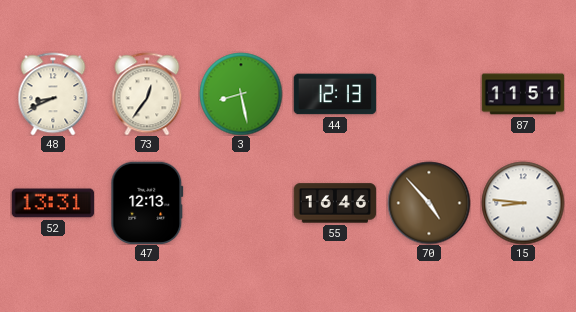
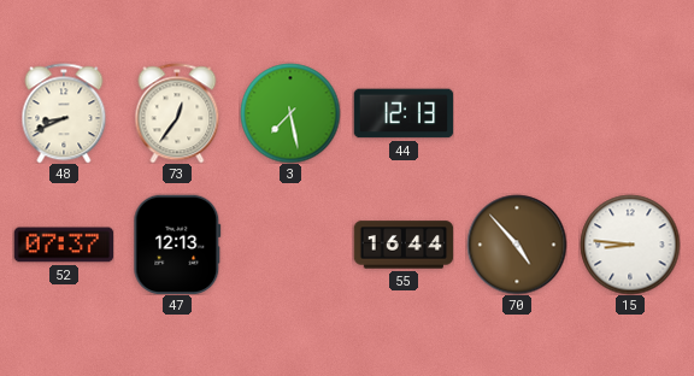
3: 8:28 -> 7:28
87: 11:51 -> none
52: 13:31 -> 07:37
55: 16:46 -> 16:44
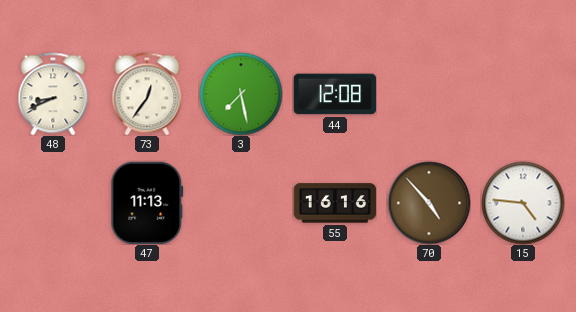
44: 12:13 -> 12:08
52: 07:37 -> none
47: 12:13 -> 11:13
55: 16:44 -> 16:16
15: 8:46 -> 4:46
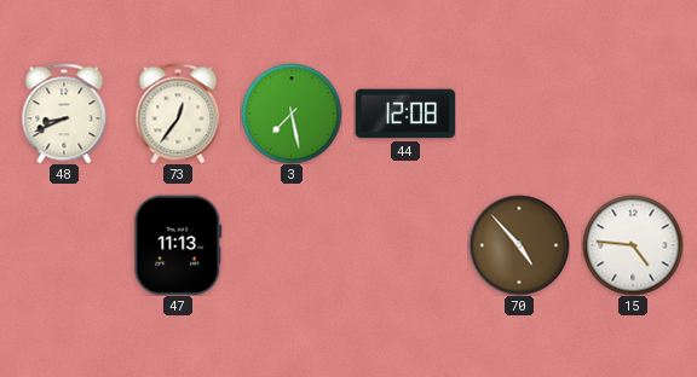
55: 16:16 -> none
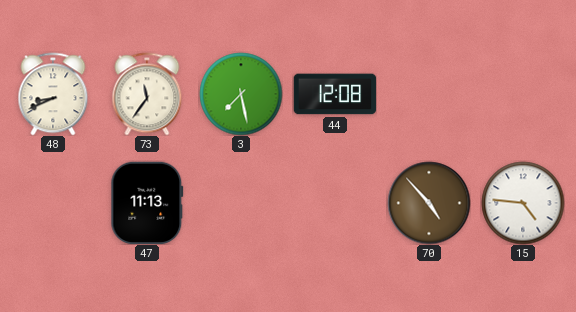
73: 12:36 -> 11:36
